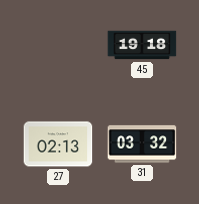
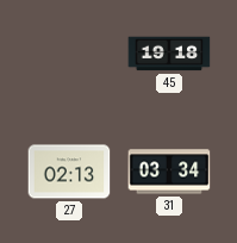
31: 03:32 -> 03:34
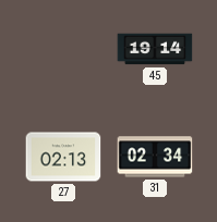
45: 19:18 -> 19:14
31: 03:34 -> 02:34
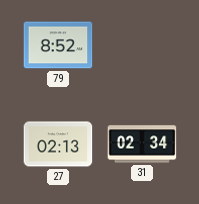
79: none -> 8:52
45: 19:14 -> none
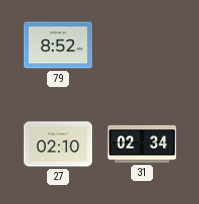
27: 02:13 -> 02:10
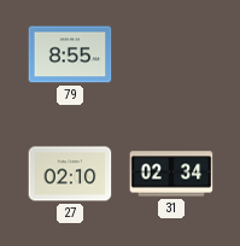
79: 8:52 -> 8:55
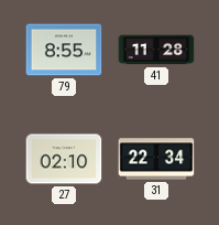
41: none -> 11:28
31: 02:34 -> 22:34
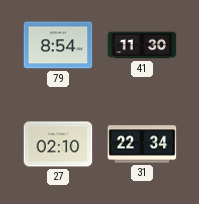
79: 8:55 -> 8:54
41: 11:28 -> 11:30
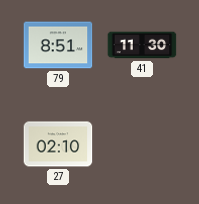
79: 8:54 -> 8:51
31: 22:34 -> none
